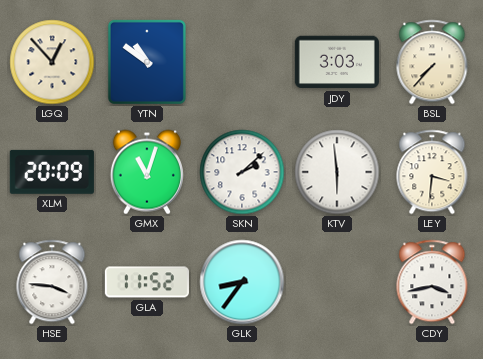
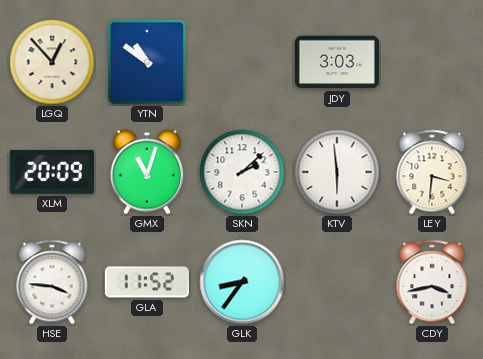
BSL: 7:37 -> none
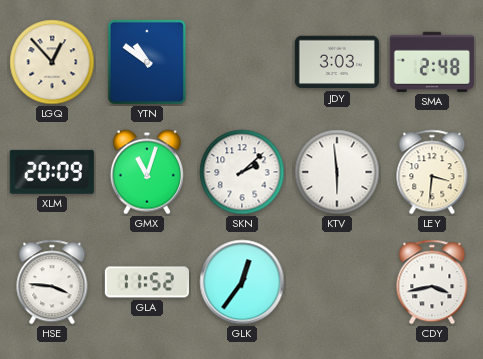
SMA: none -> 2:48
GLK: 8:36 -> 12:36
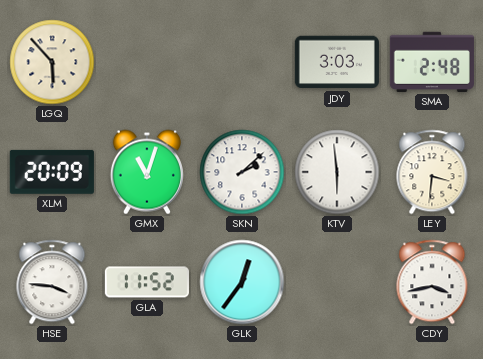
LGQ: 12:53 -> 5:53
YTN: 10:51 -> none
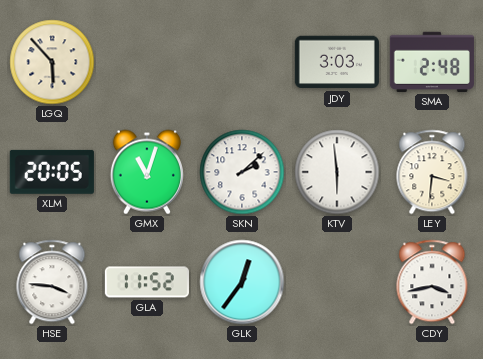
XLM: 20:09 -> 20:05
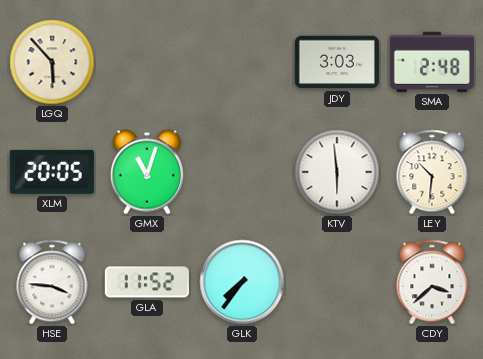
SKN: 2:08 -> none
LEY: 3:31 -> 10:31
GLK: 12:36 -> 7:36
CDY: 3:43 -> 3:38
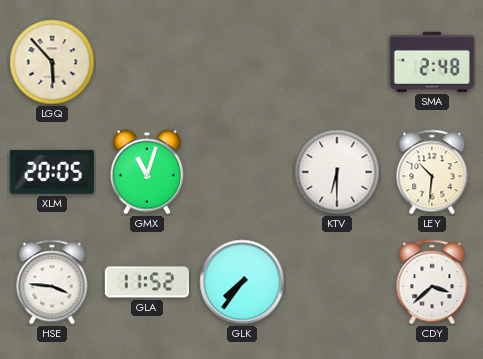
JDY: 3:03 -> none
KTV: 5:59 -> 6:30
